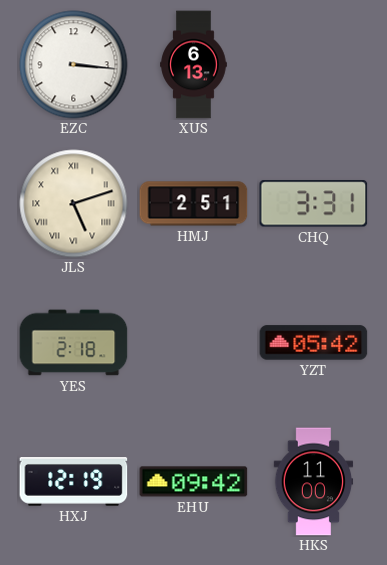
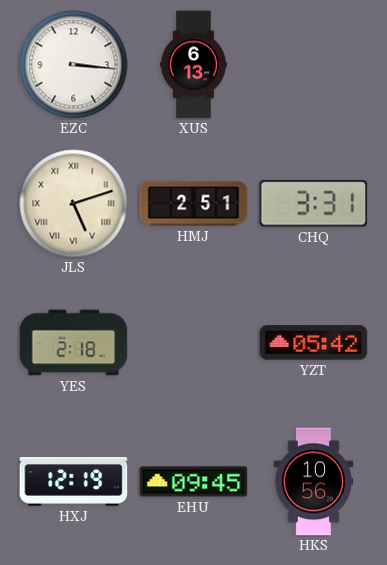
EHU: 09:42 -> 09:45
HKS: 11:00 -> 10:56
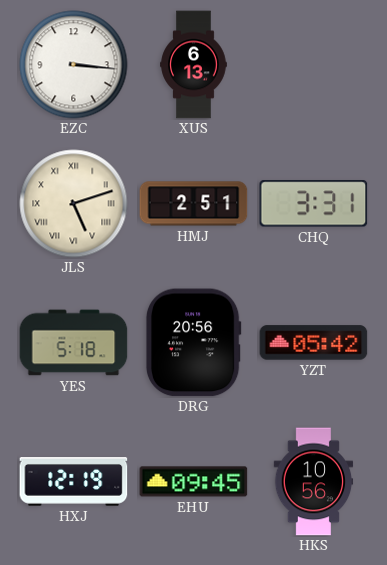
YES: 2:18 -> 5:18
DRG: none -> 20:56
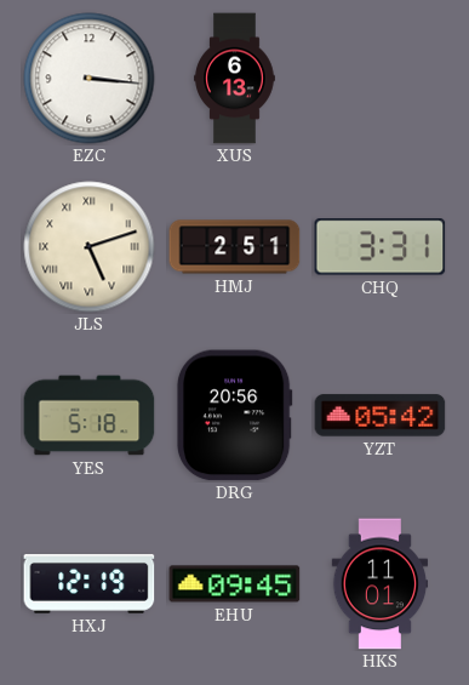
HKS: 10:56 -> 11:01
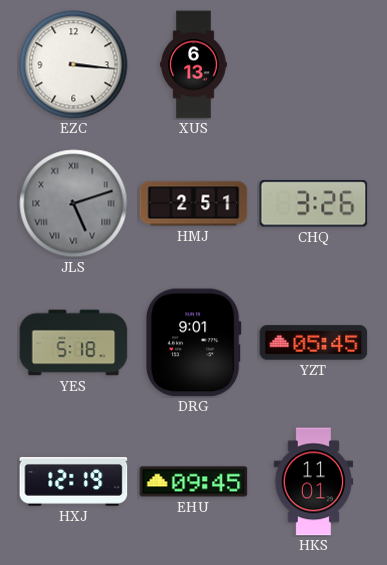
JLS dial: cream -> grey
CHQ: 3:31 -> 3:26
DRG: 20:56 -> 9:01
YZT: 05:42 -> 05:45
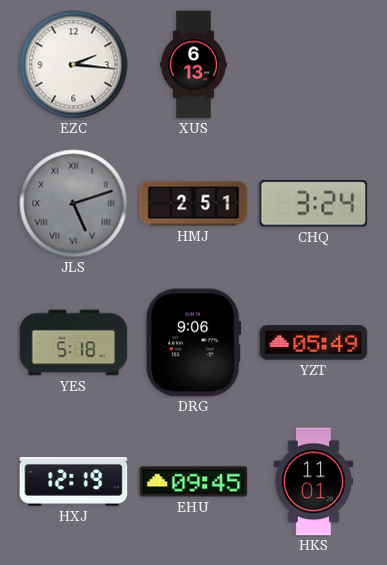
EZC: 3:16 -> 2:16
CHQ: 3:26 -> 3:24
DRG: 9:01 -> 9:06
YZT: 05:45 -> 05:49
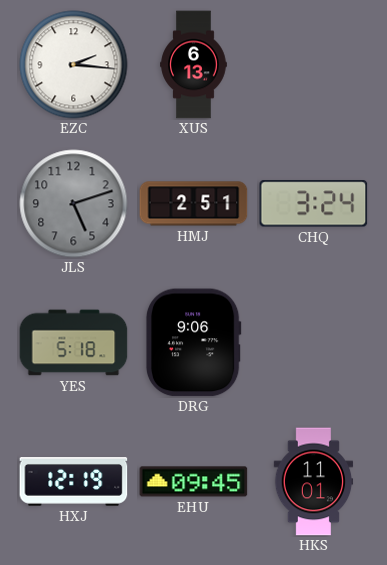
JLS numerals: Roman -> Arabic
YZT: 05:49 -> none
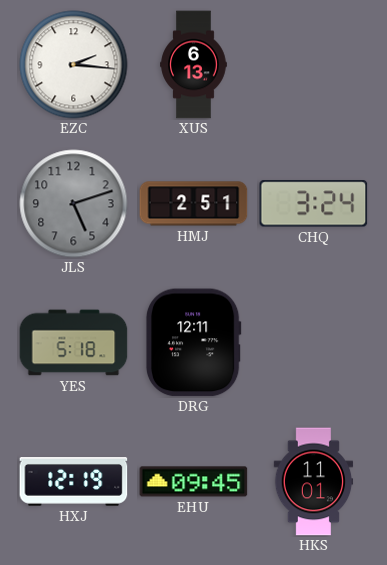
DRG: 9:06 -> 12:11
